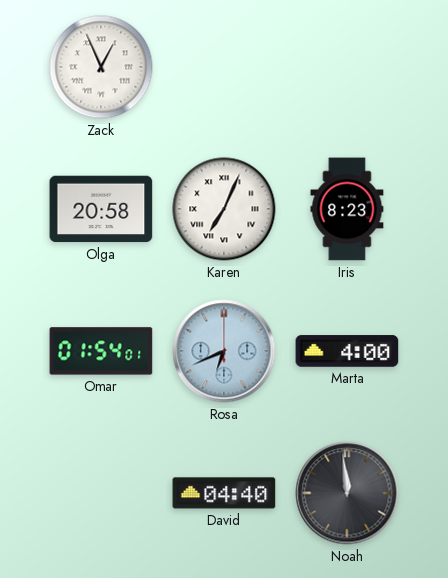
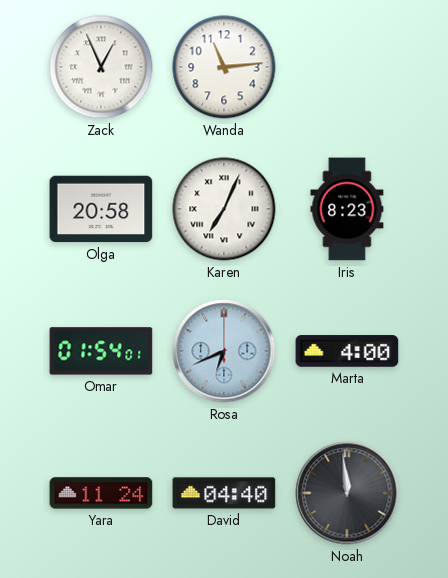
Wanda: none -> 11:14
Yara: none -> 11:24
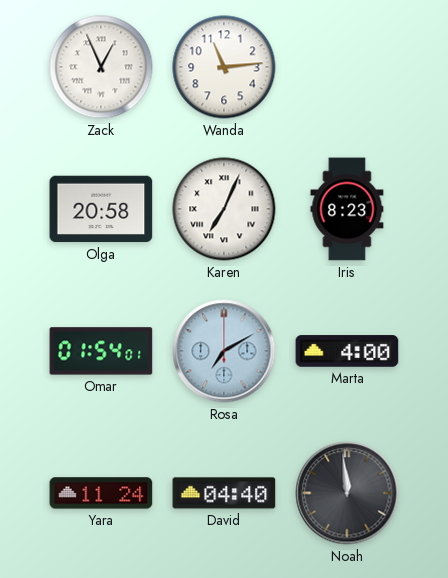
Rosa: 6:41 -> 7:10
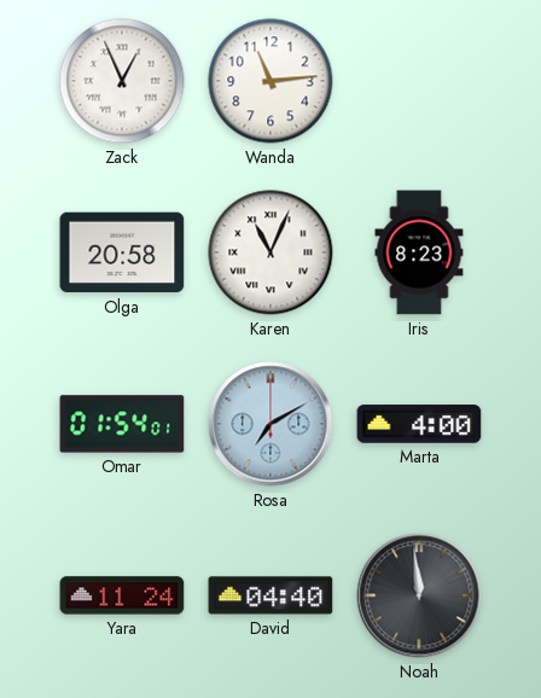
Karen: 7:04 -> 11:04
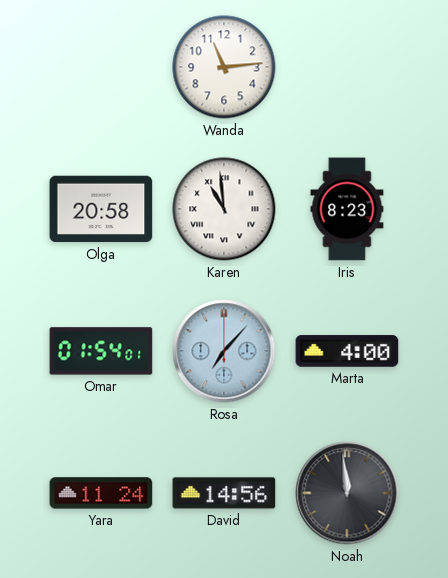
Zack: 12:56 -> none
Karen: 11:04 -> 10:59
Rosa: 7:10 -> 7:07
David: 04:40 -> 14:56
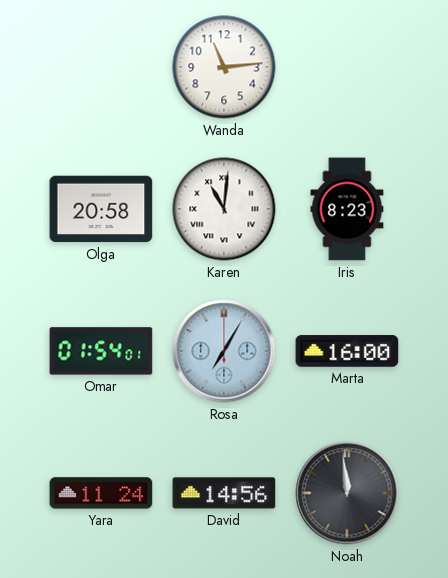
Karen: 10:59 -> 11:01
Rosa: 7:07 -> 7:05
Marta: 4:00 -> 16:00
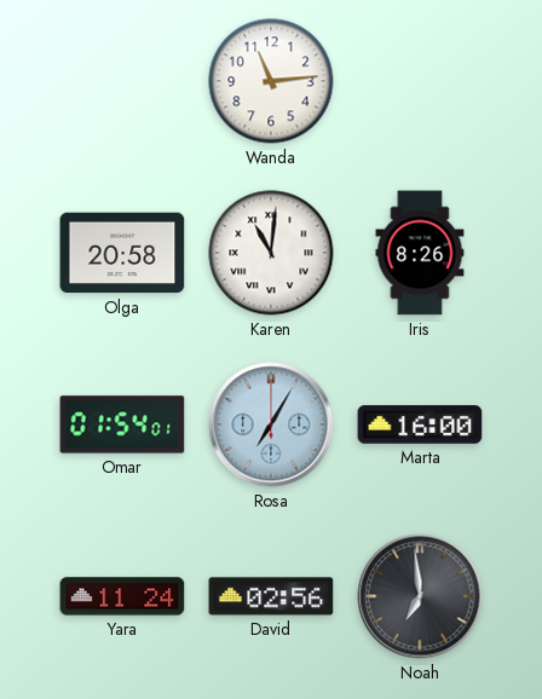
Iris: 8:23 -> 8:26
David: 14:56 -> 02:56
Noah: 11:59 -> 6:59
